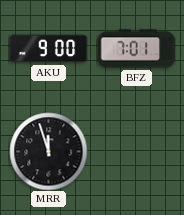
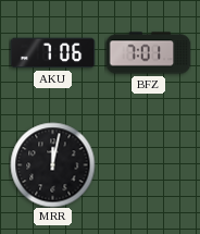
AKU: 9:00 -> 7:06
MRR: 11:57 -> 12:02
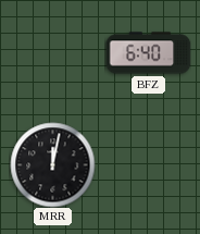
AKU: 7:06 -> none
BFZ: 7:01 -> 6:40
